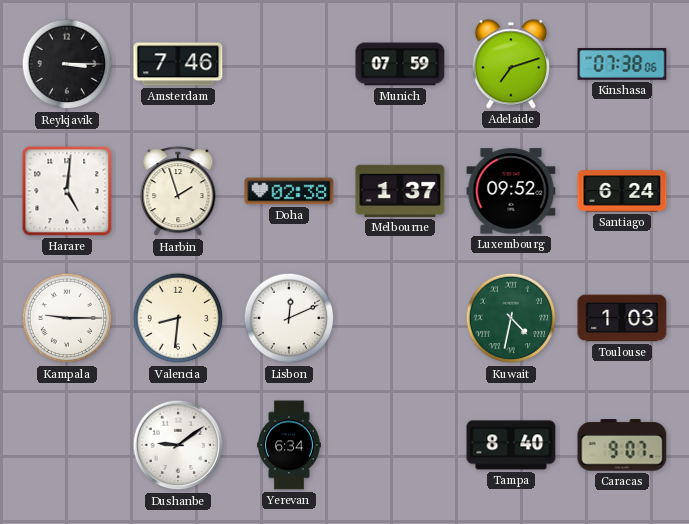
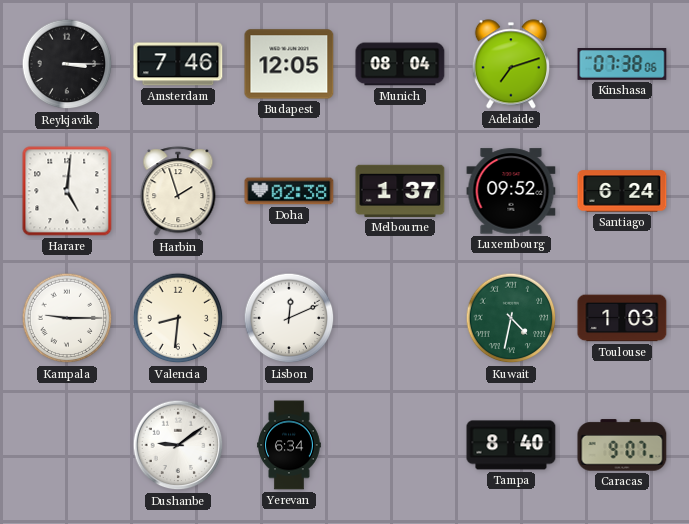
Budapest: none -> 12:05
Munich: 07:59 -> 08:04
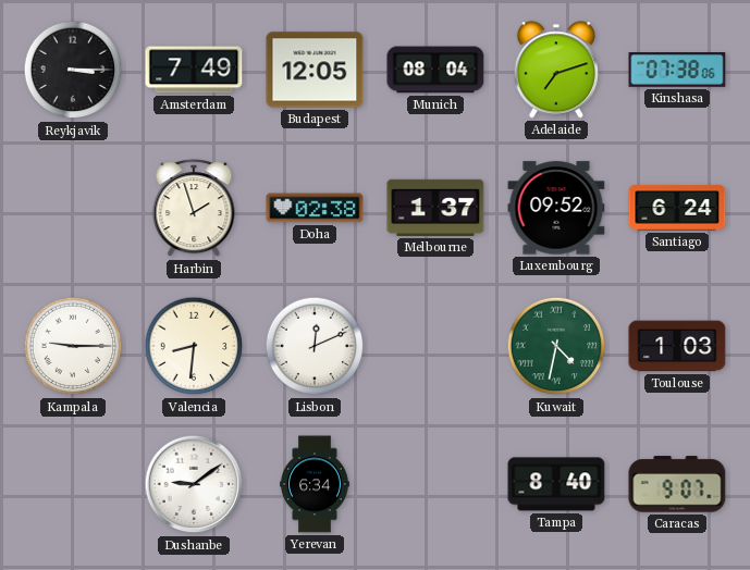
Amsterdam: 7:46 -> 7:49
Harare: 5:01 -> none
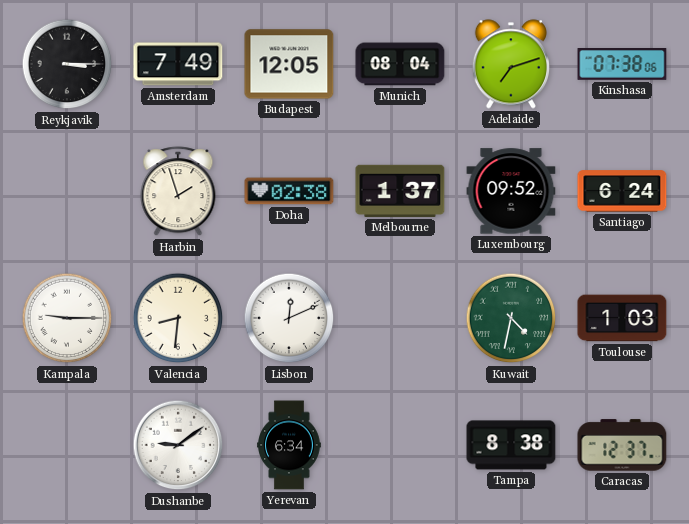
Tampa: 8:40 -> 8:38
Caracas: 9:07 -> 12:37
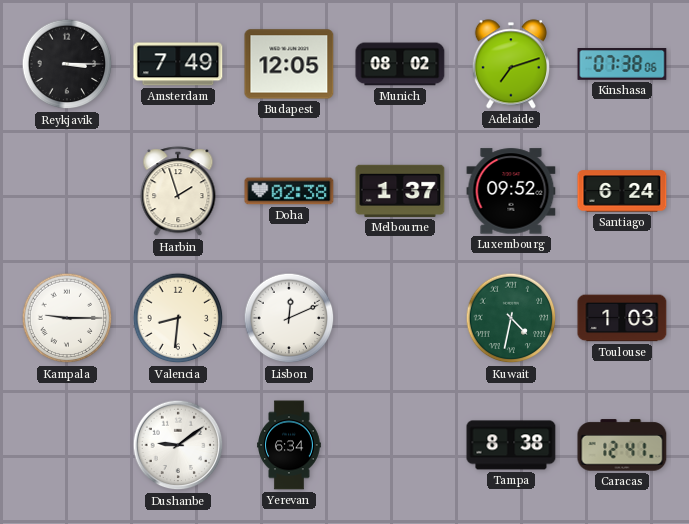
Munich: 08:04 -> 08:02
Caracas: 12:37 -> 12:41
